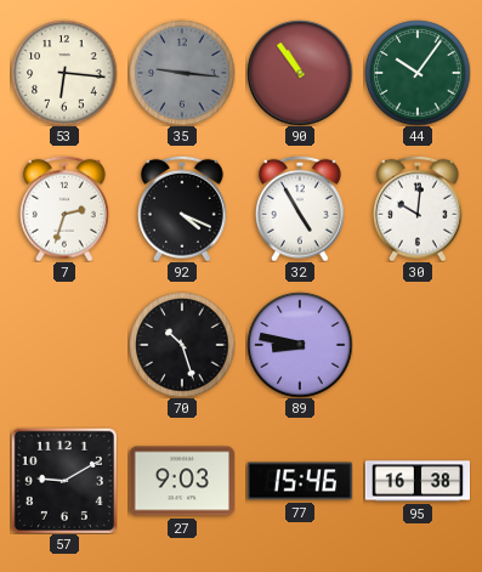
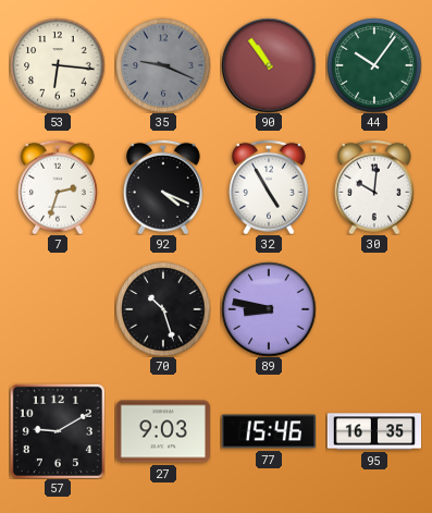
35: 9:16 -> 9:19
95: 16:38 -> 16:35
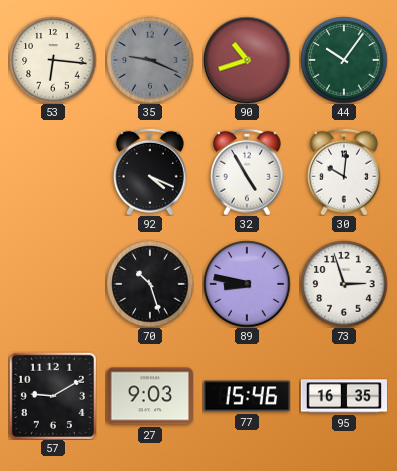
90: 10:54 -> 10:42
7: 2:33 -> none
73: none -> 2:57
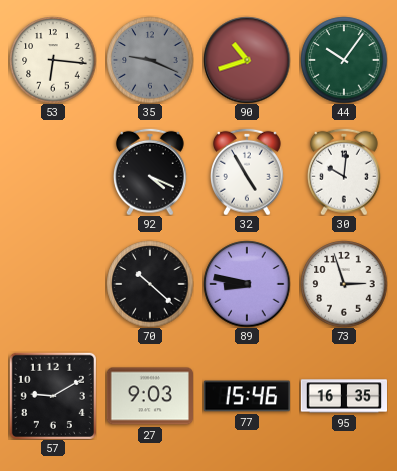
70: 10:27 -> 10:22
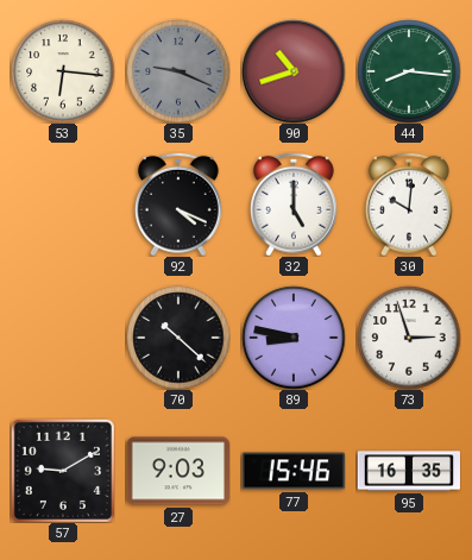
44: 10:06 -> 8:16
32: 4:55 -> 5:00
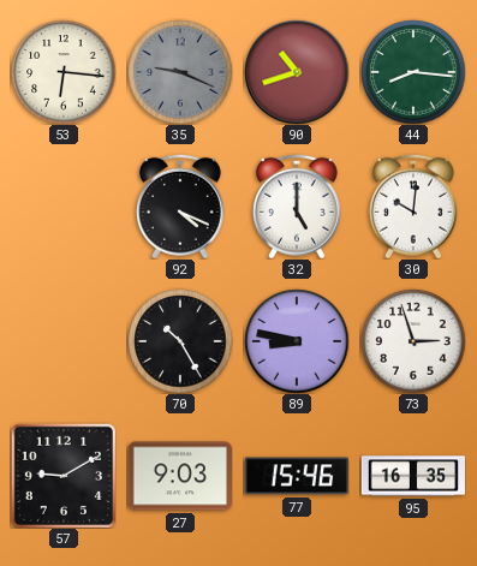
70: 10:22 -> 10:25
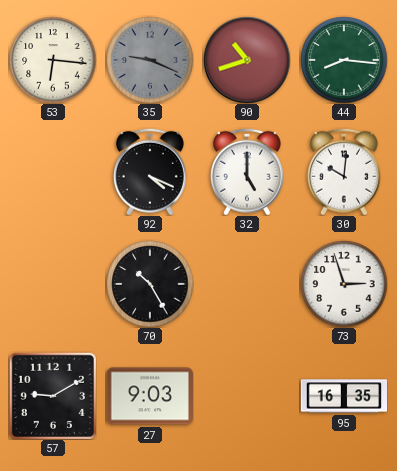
89: 8:47 -> none
77: 15:46 -> none
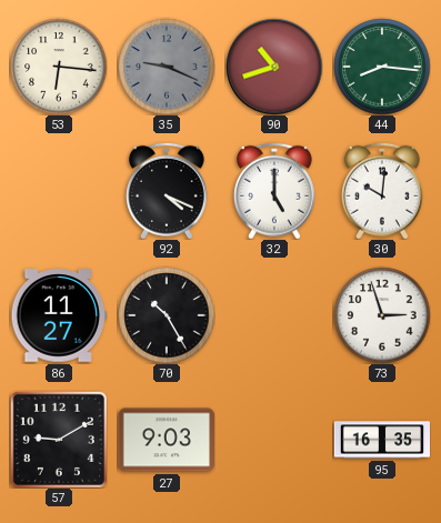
86: none -> 11:27
